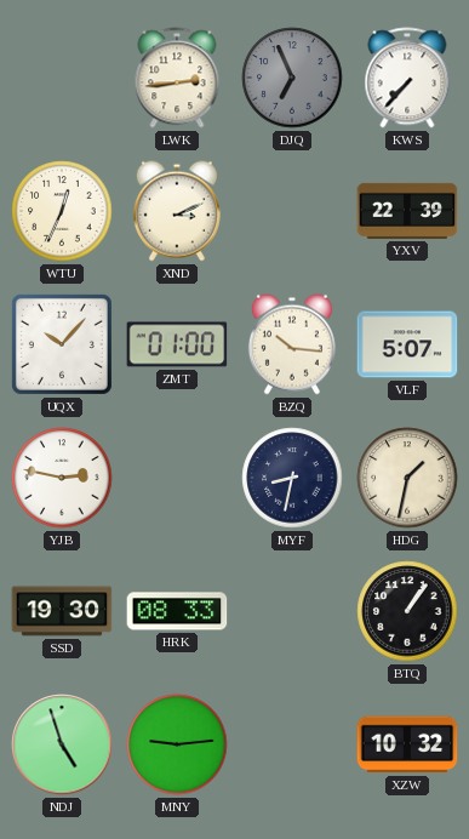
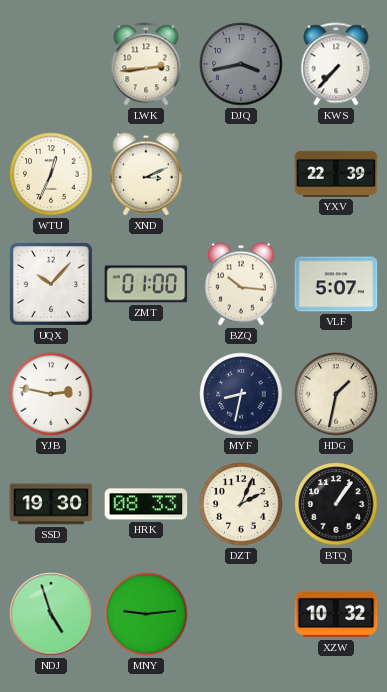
DJQ: 6:56 -> 3:43
DZT: none -> 2:04
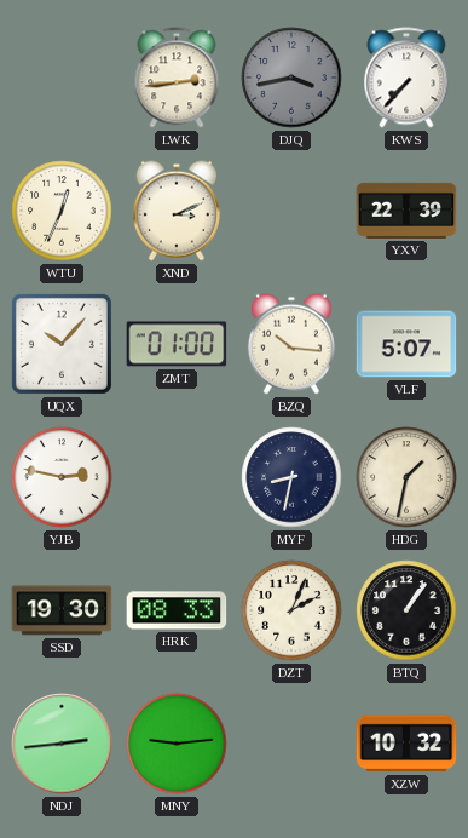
NDJ: 4:57 -> 2:44
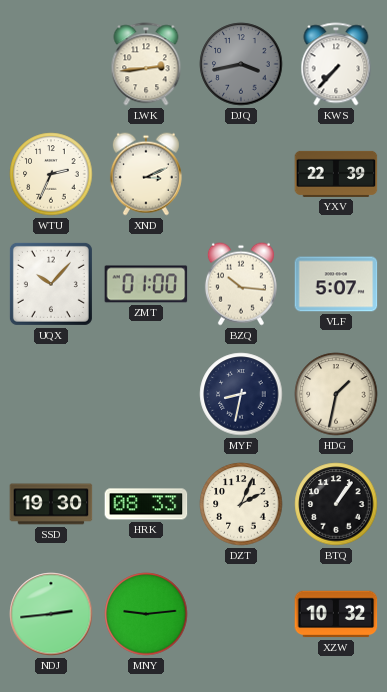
WTU: 12:34 -> 2:34
YJB: 2:47 -> none
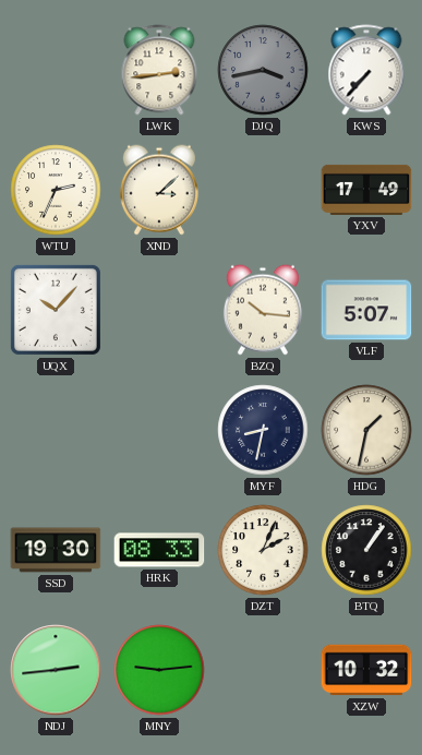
XND: 3:11 -> 3:08
YXV: 22:39 -> 17:49
ZMT: 01:00 -> none
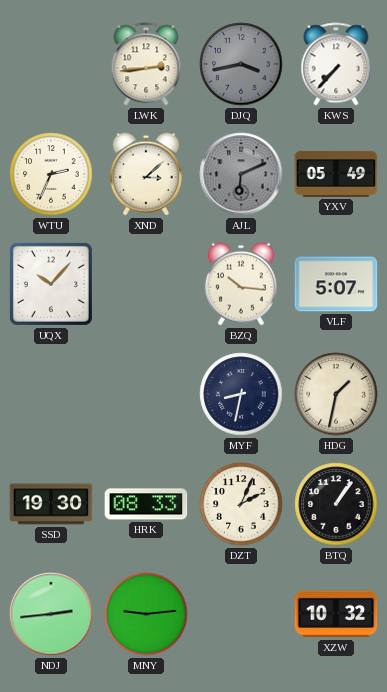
AJL: none -> 6:11
YXV: 17:49 -> 05:49
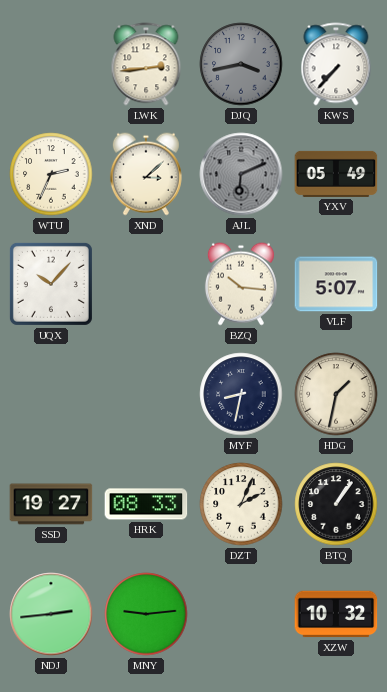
SSD: 19:30 -> 19:27
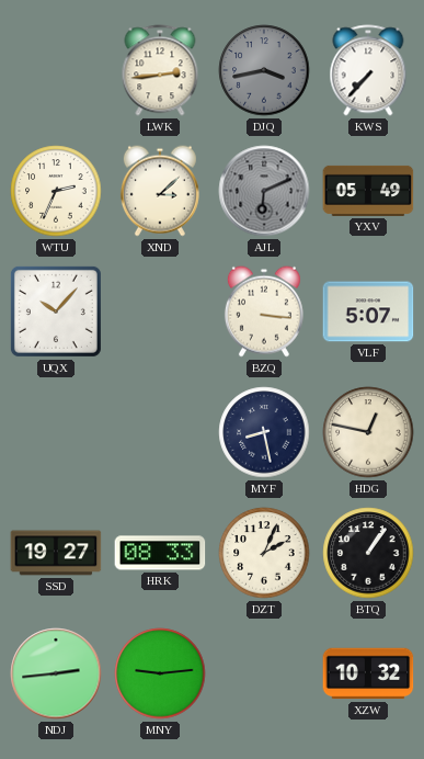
BZQ: 10:16 -> 3:16
MYF: 8:32 -> 8:28
HDG: 1:32 -> 12:47
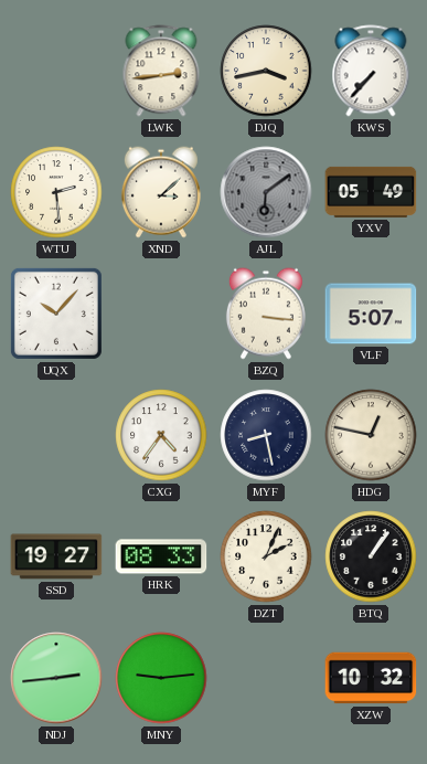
DJQ dial: grey -> cream
WTU: 2:34 -> 2:29
AJL: 6:11 -> 6:09
CXG: none -> 4:36
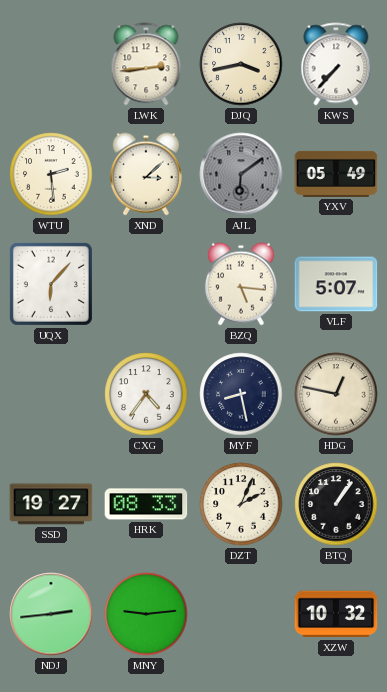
UQX: 10:07 -> 6:07
BZQ: 3:16 -> 5:16
